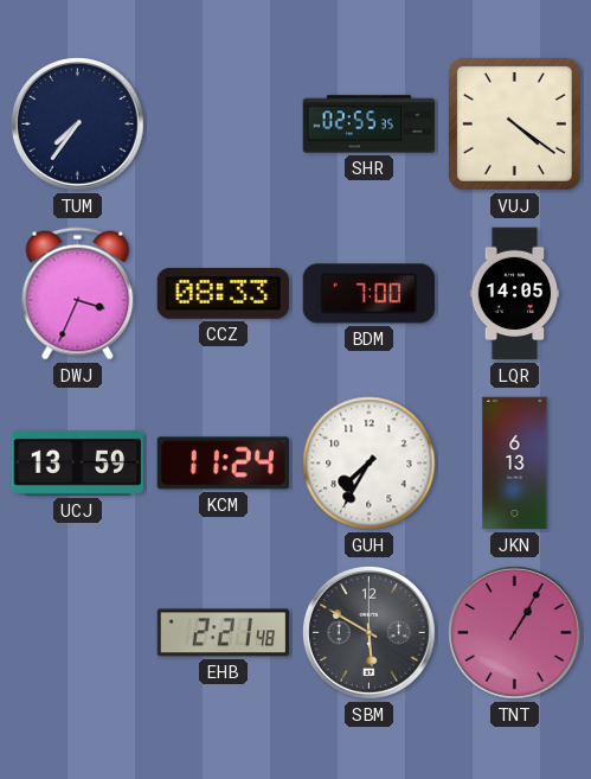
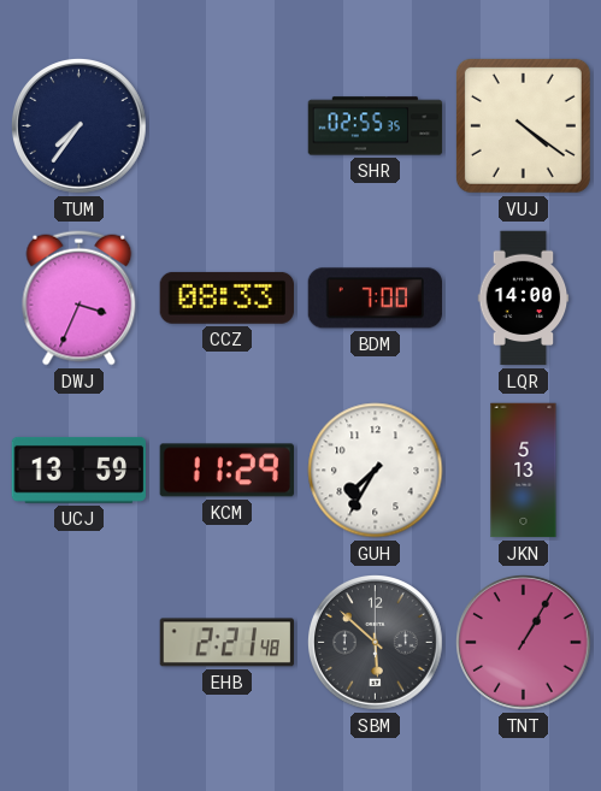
LQR: 14:05 -> 14:00
KCM: 11:24 -> 11:29
JKN: 6:13 -> 5:13
SBM: 5:50 -> 5:52
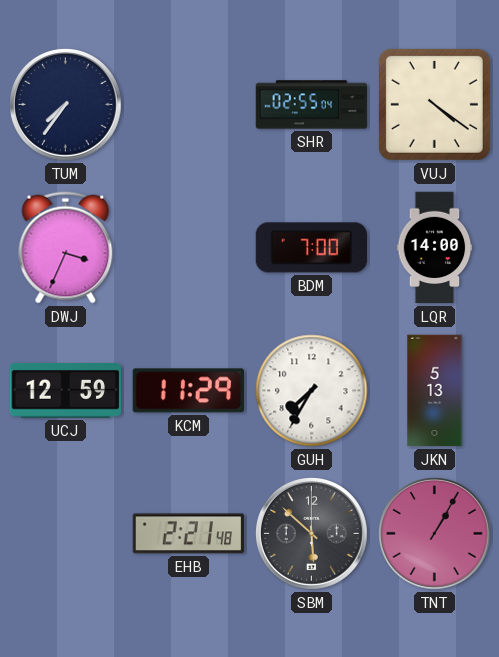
SHR: 02:55:35 -> 02:55:04
CCZ: 08:33 -> none
UCJ: 13:59 -> 12:59
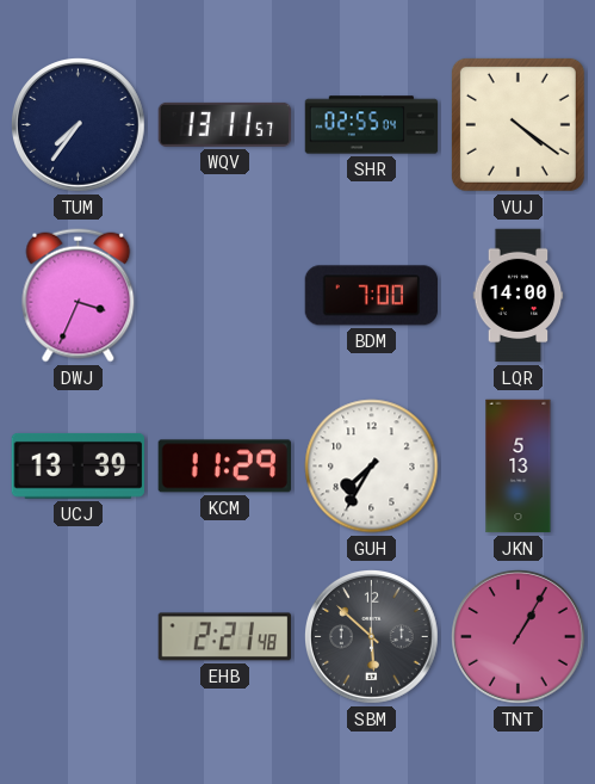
WQV: none -> 13:11
UCJ: 12:59 -> 13:39
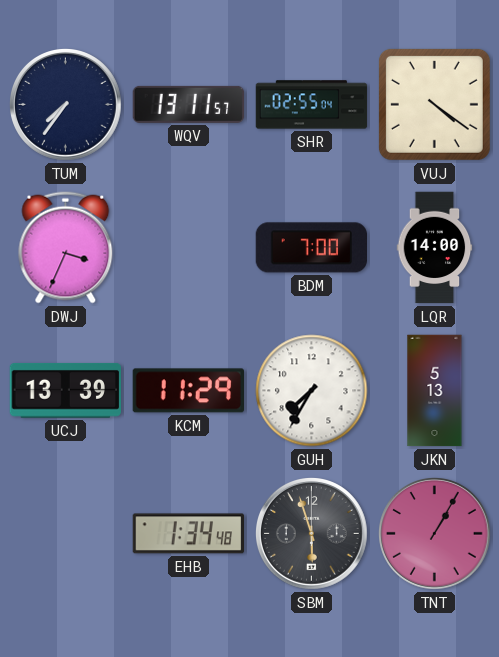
EHB: 2:21 -> 1:34
SBM: 5:52 -> 5:57
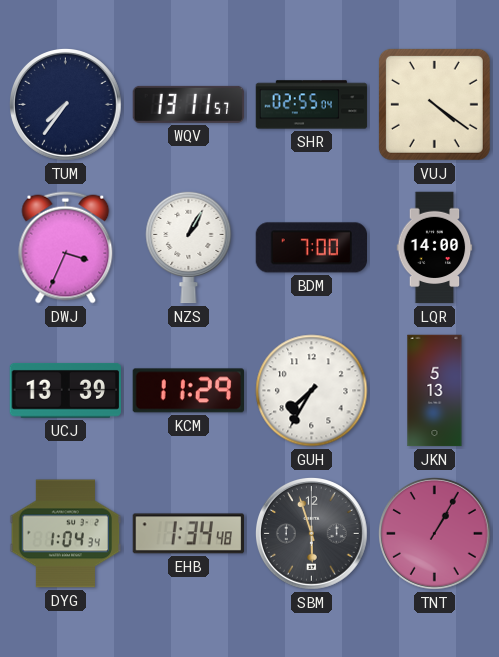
NZS: none -> 1:05
DYG: none -> 1:04
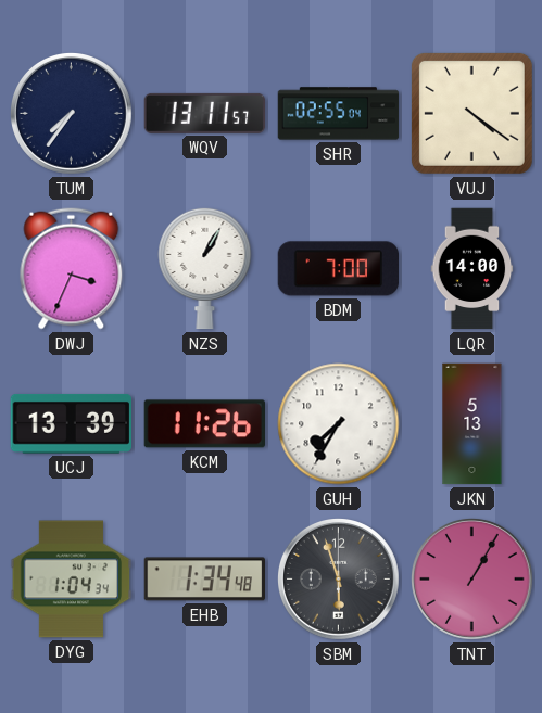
KCM: 11:29 -> 11:26
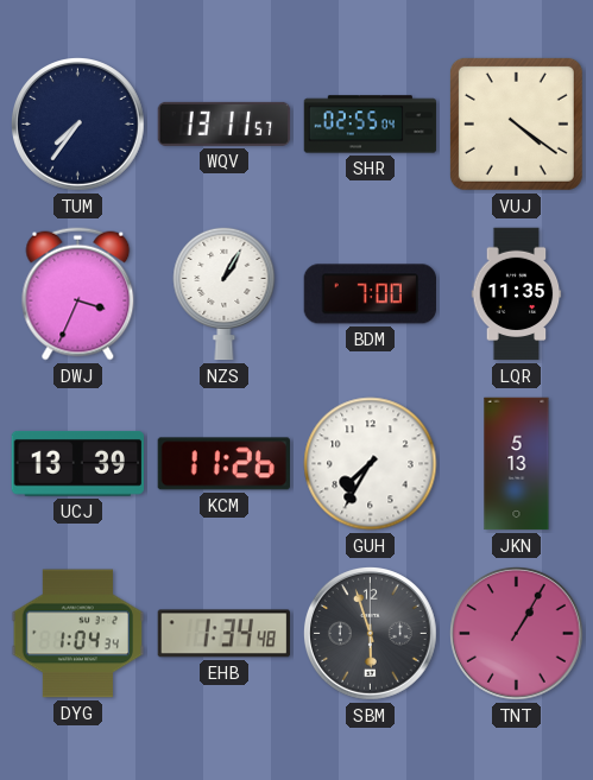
LQR: 14:00 -> 11:35
